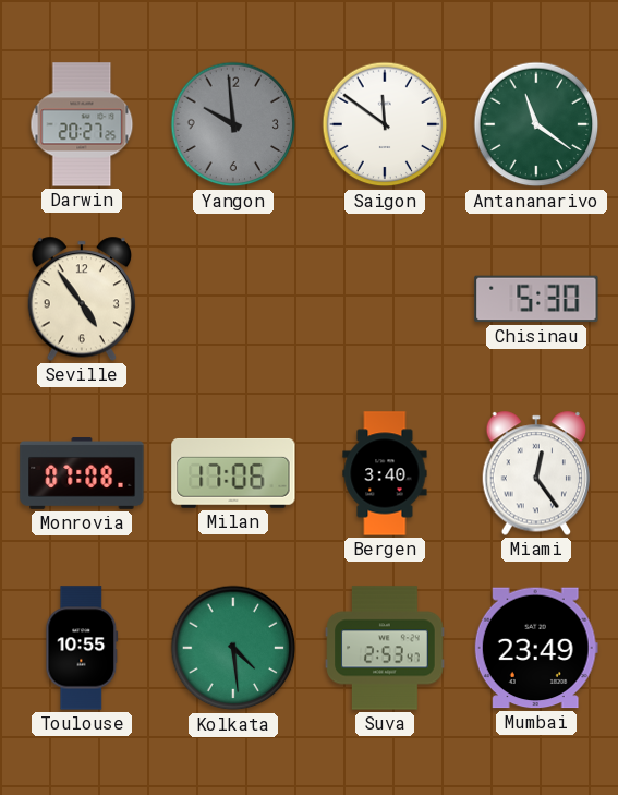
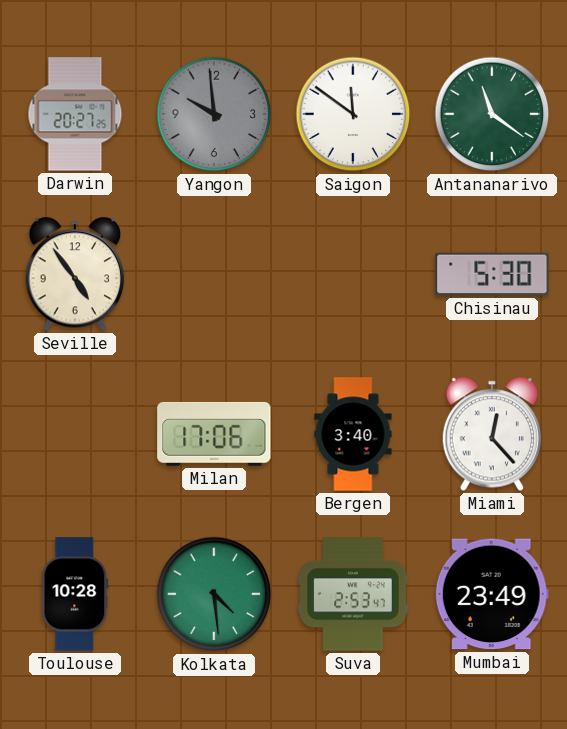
Monrovia: 07:08 -> none
Miami: 12:24 -> 12:23
Toulouse: 10:55 -> 10:28
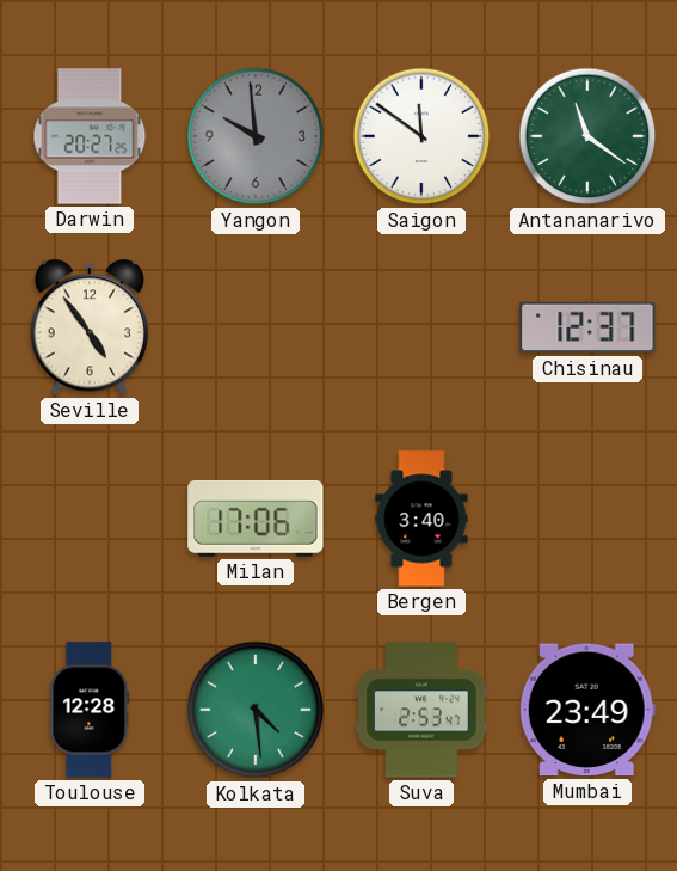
Chisinau: 5:30 -> 12:37
Miami: 12:23 -> none
Toulouse: 10:28 -> 12:28
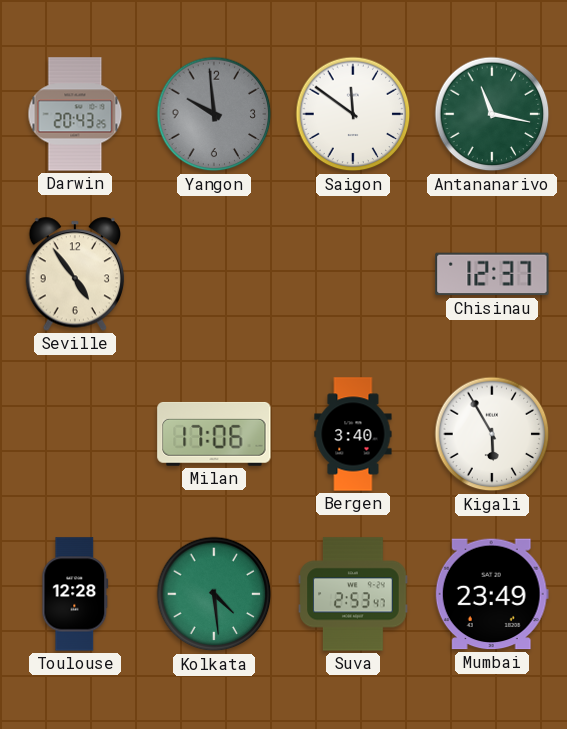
Darwin: 20:27 -> 20:43
Antananarivo: 11:21 -> 11:17
Kigali: none -> 5:55
